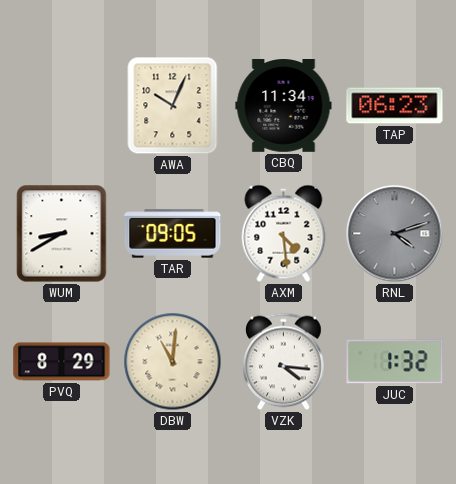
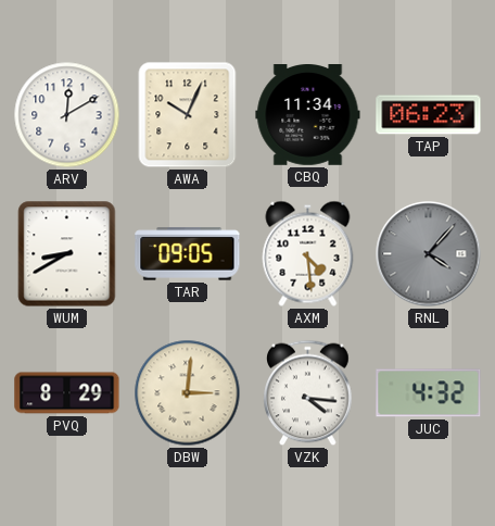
ARV: none -> 12:10
RNL: 4:12 -> 4:07
DBW: 11:01 -> 3:01
JUC: 1:32 -> 4:32
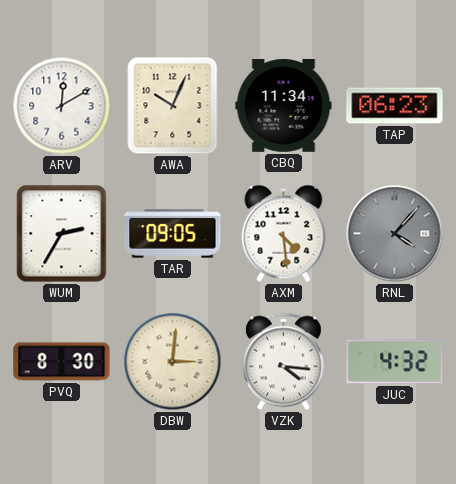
WUM: 8:40 -> 2:35
PVQ: 8:29 -> 8:30
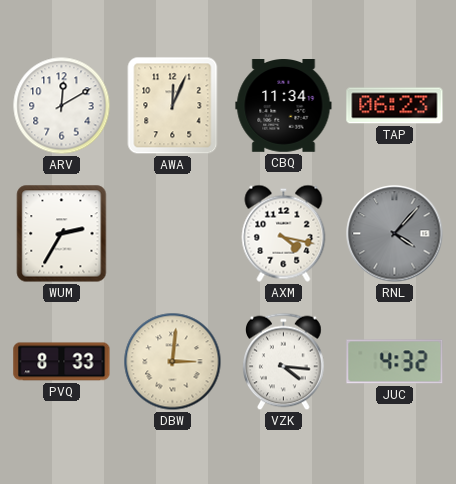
AWA: 10:04 -> 12:04
TAR: 09:05 -> none
AXM: 4:29 -> 4:17
PVQ: 8:30 -> 8:33
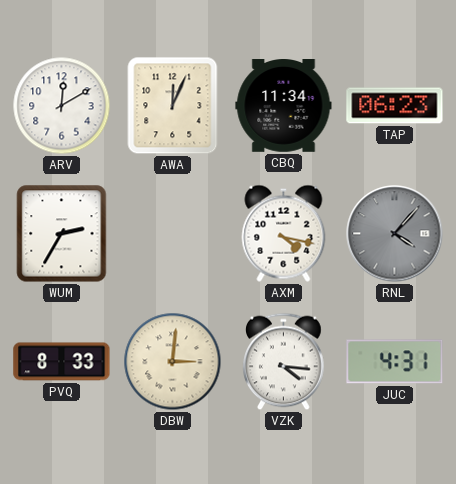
JUC: 4:32 -> 4:31
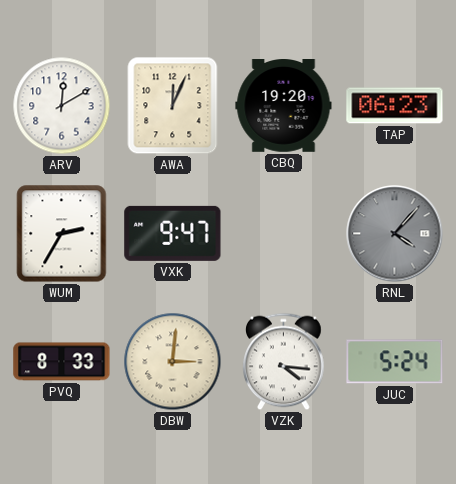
CBQ: 11:34 -> 19:20
VXK: none -> 9:47
AXM: 4:17 -> none
JUC: 4:31 -> 5:24
